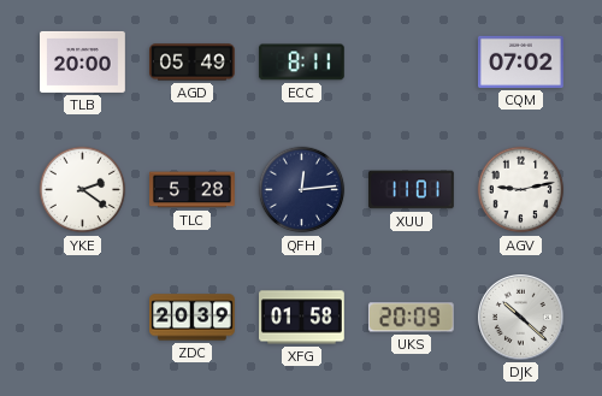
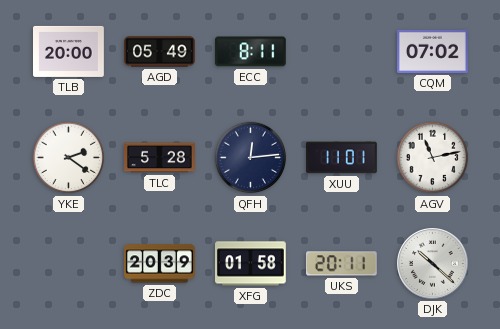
AGV: 9:13 -> 11:13
UKS: 20:09 -> 20:11
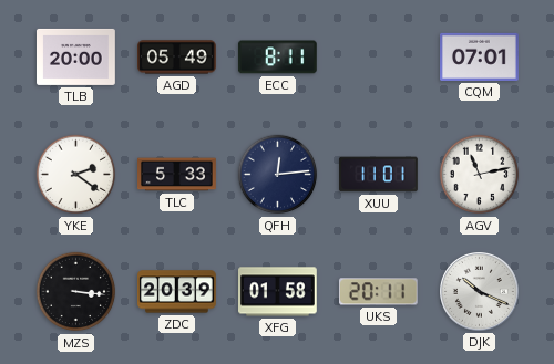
CQM: 07:02 -> 07:01
TLC: 5:28 -> 5:33
MZS: none -> 3:16
DJK: 10:22 -> 10:19
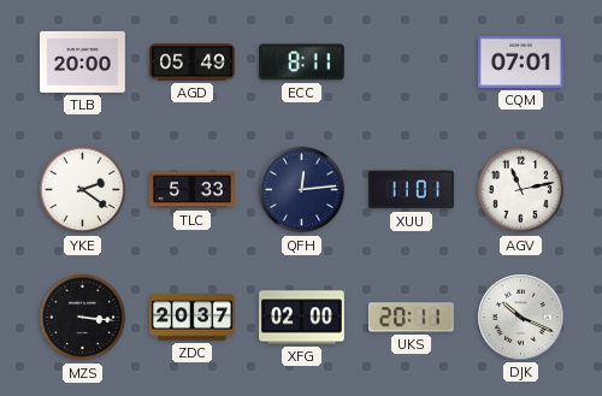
ZDC: 20:39 -> 20:37
XFG: 01:58 -> 02:00
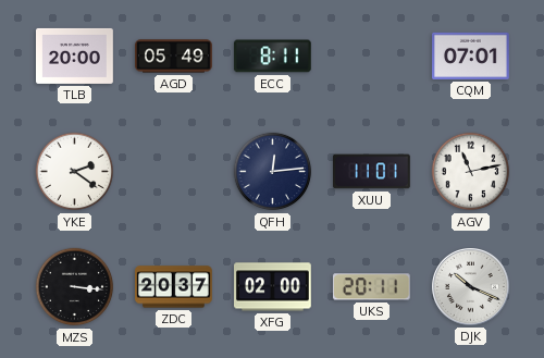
TLC: 5:33 -> none
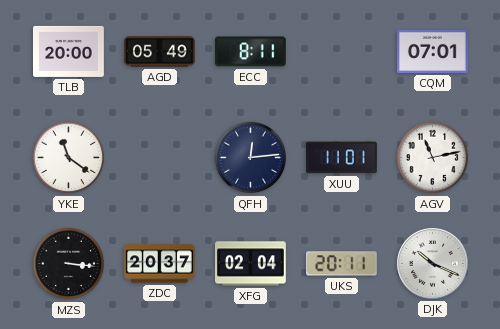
YKE: 2:21 -> 11:21
XFG: 02:00 -> 02:04
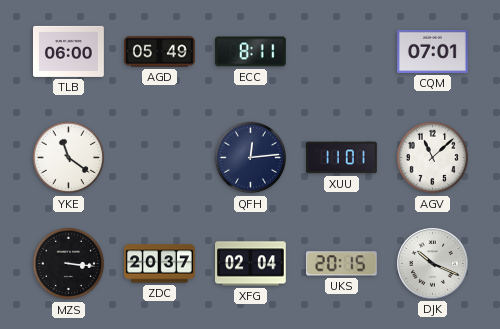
TLB: 20:00 -> 06:00
AGV: 11:13 -> 11:08
UKS: 20:11 -> 20:15
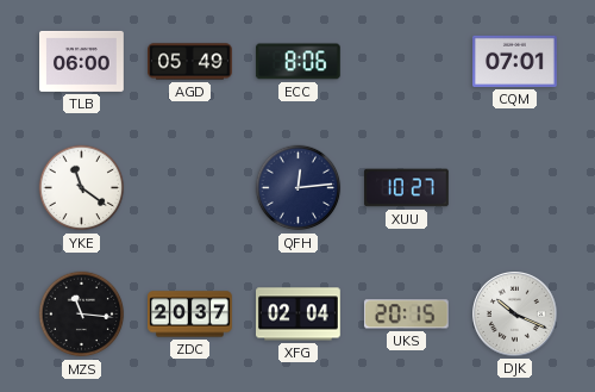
ECC: 8:11 -> 8:06
XUU: 11:01 -> 10:27
AGV: 11:08 -> none
MZS: 3:16 -> 11:16
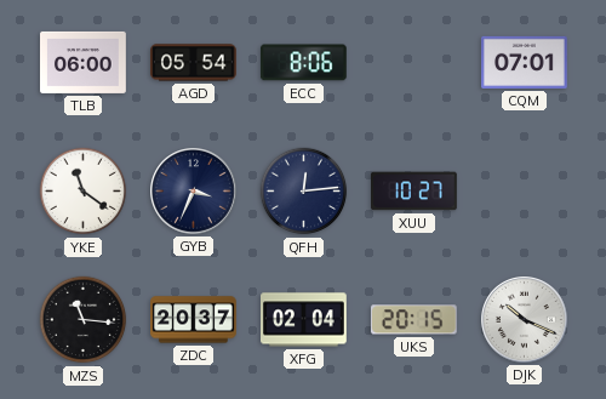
AGD: 05:49 -> 05:54
GYB: none -> 3:34
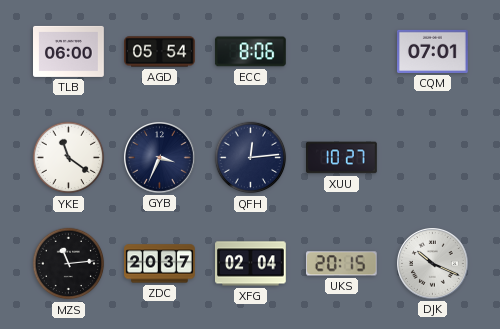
MZS: 11:16 -> 11:14
